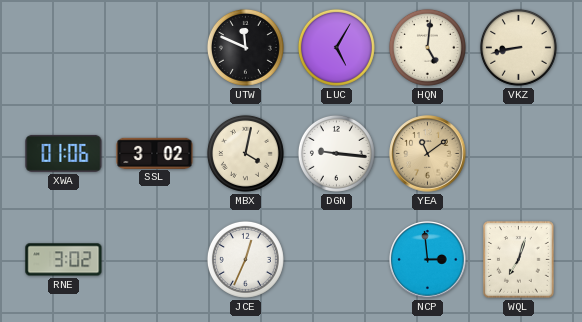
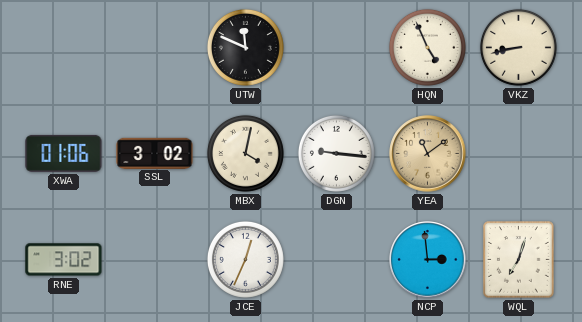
LUC: 5:05 -> none
HQN: 5:01 -> 4:56
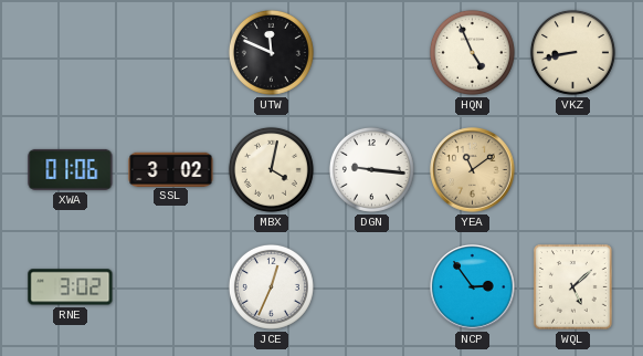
NCP: 2:59 -> 2:54
WQL: 7:03 -> 5:08
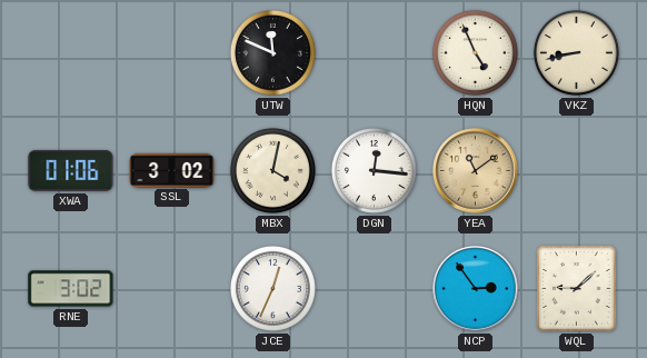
DGN: 9:16 -> 12:16
WQL: 5:08 -> 9:08
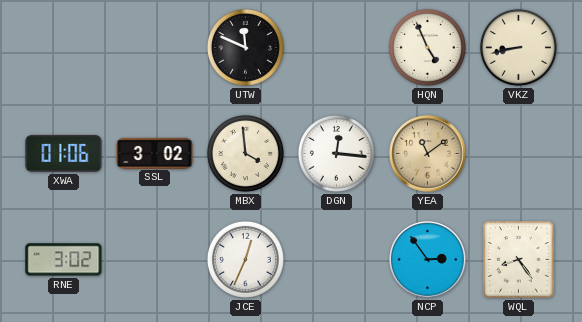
MBX: 4:02 -> 3:59
WQL: 9:08 -> 8:24
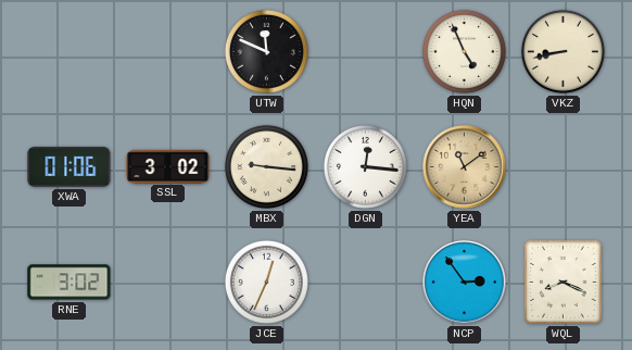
MBX: 3:59 -> 9:16
WQL: 8:24 -> 8:19
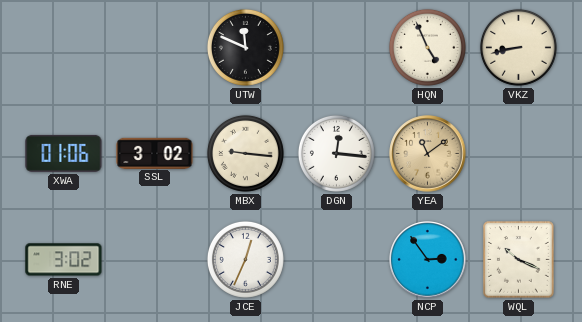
WQL: 8:19 -> 10:19
